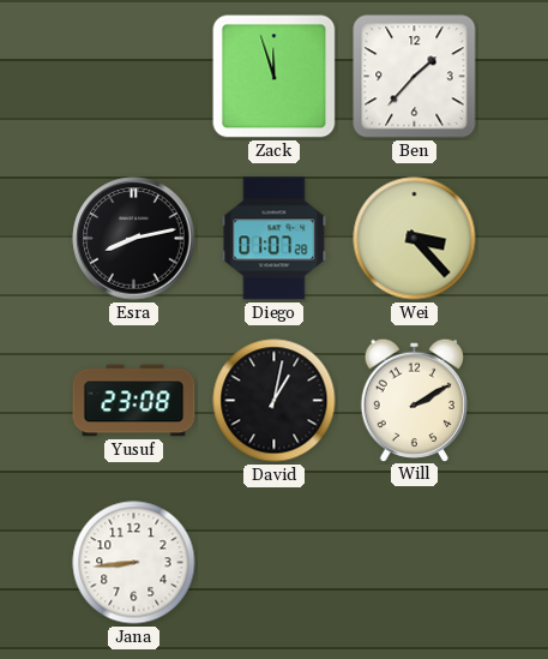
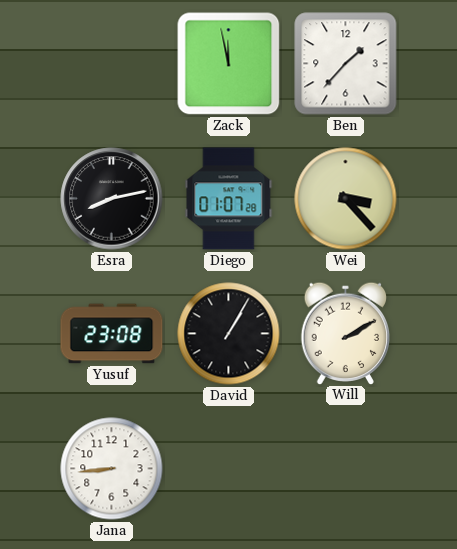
Zack: 11:57 -> 11:58
David: 1:02 -> 1:05
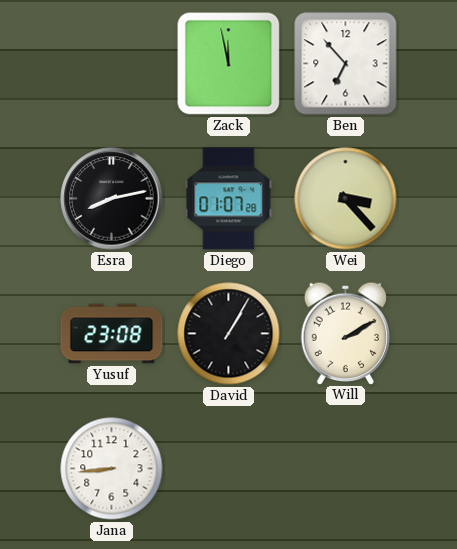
Ben: 1:37 -> 6:53
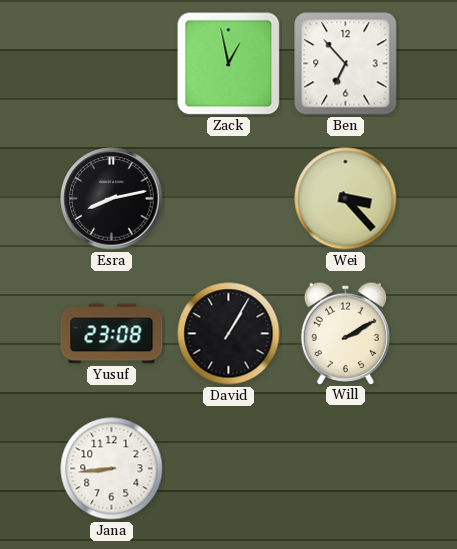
Zack: 11:58 -> 12:58
Diego: 01:07 -> none
